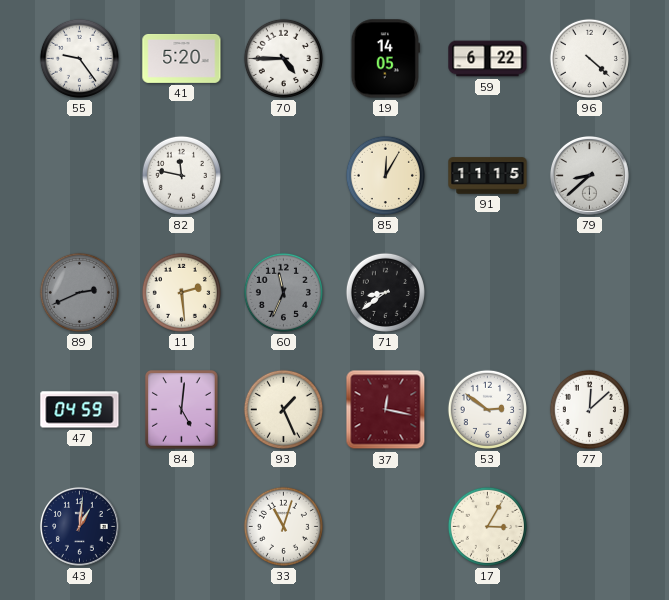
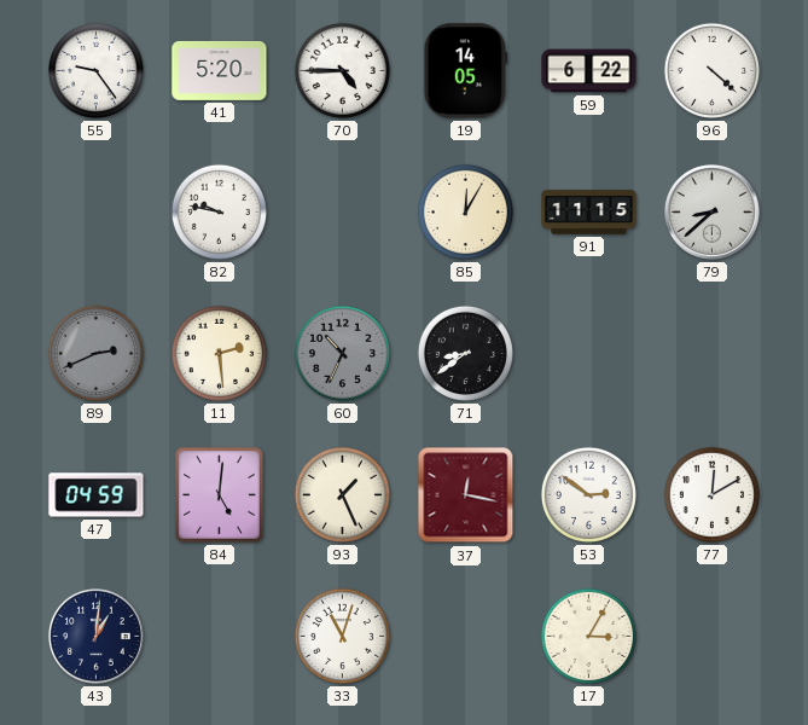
82: 11:47 -> 9:47
60: 11:34 -> 10:34
77: 12:08 -> 12:10
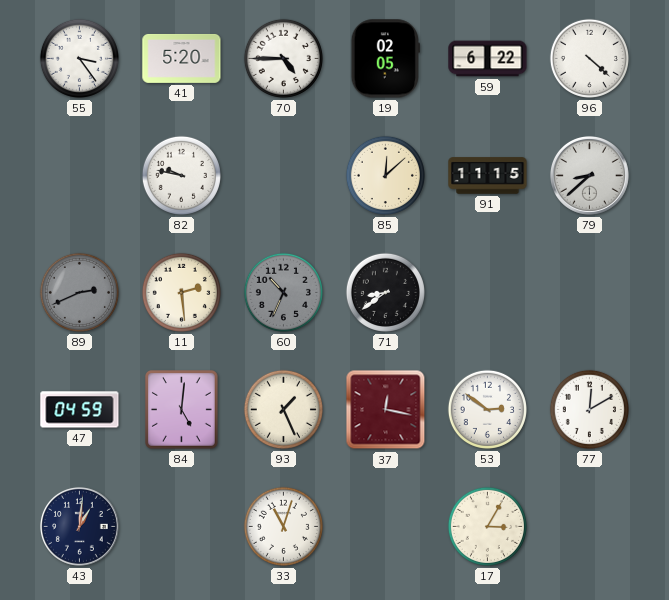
55: 9:24 -> 3:24
19: 14:05 -> 02:05
85: 12:05 -> 12:08
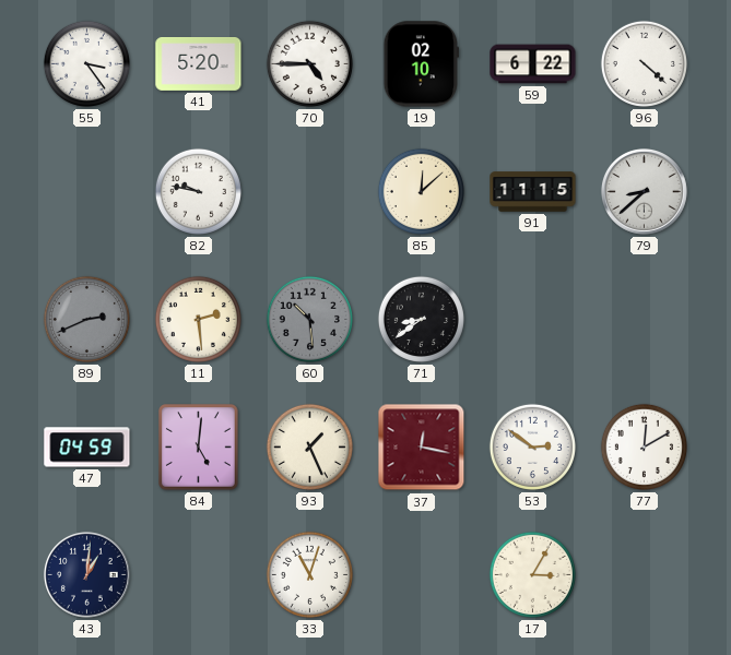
19: 02:05 -> 02:10
60: 10:34 -> 10:29
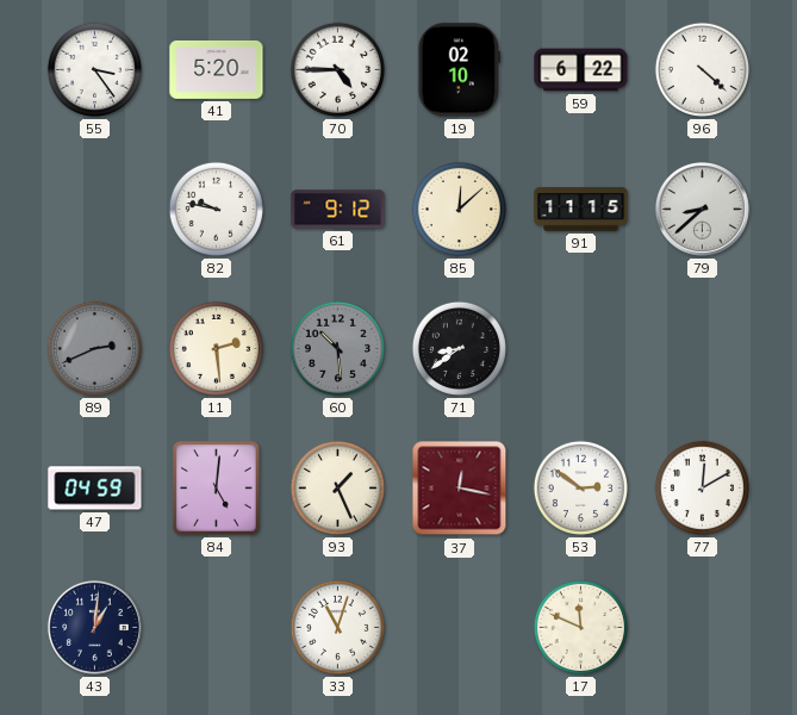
61: none -> 9:12
17: 3:05 -> 11:49
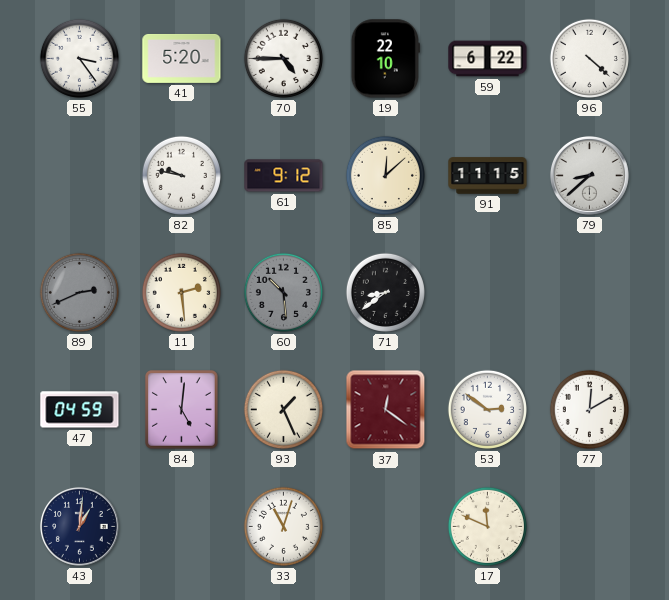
19: 02:10 -> 22:10
37: 12:17 -> 12:21
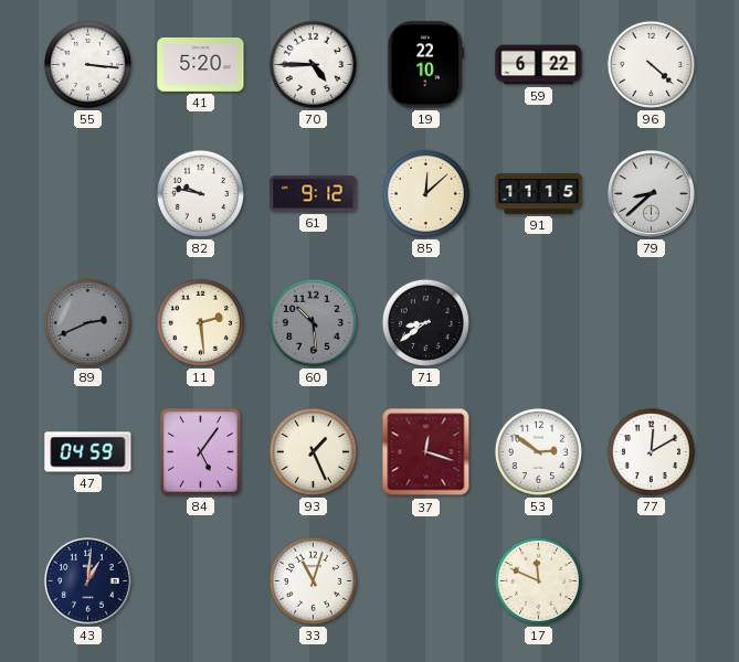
55: 3:24 -> 3:16
84: 5:01 -> 5:06
37: 12:21 -> 12:18
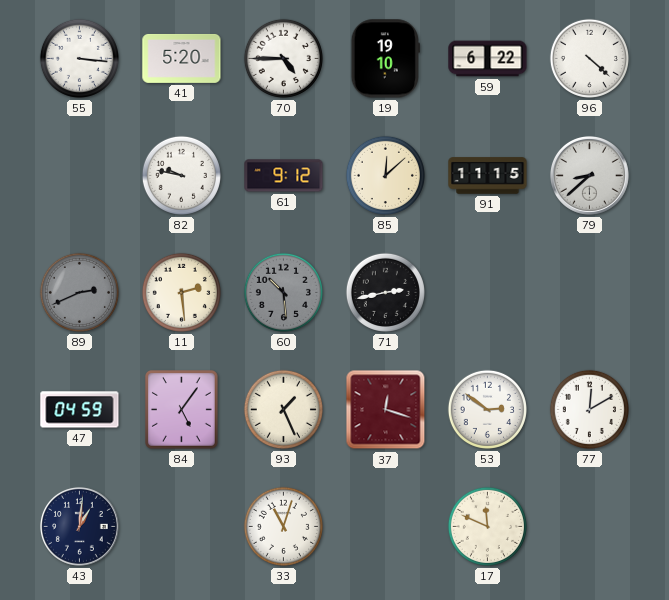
19: 22:10 -> 19:10
71: 8:39 -> 2:43
